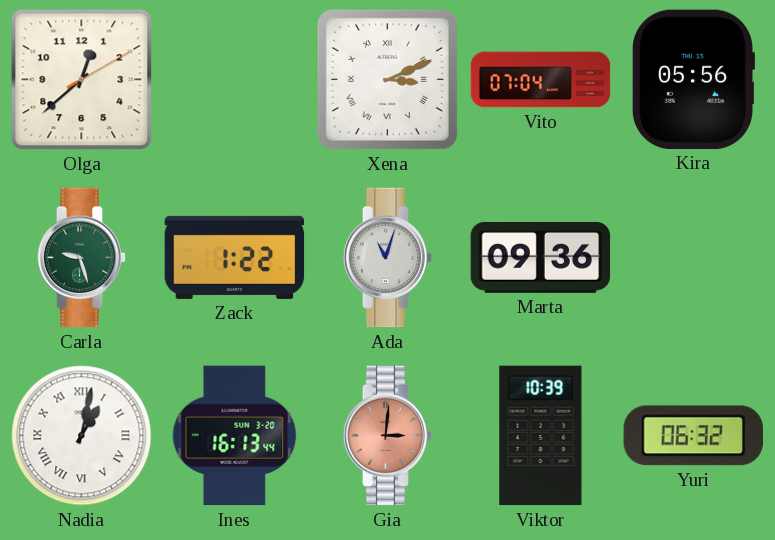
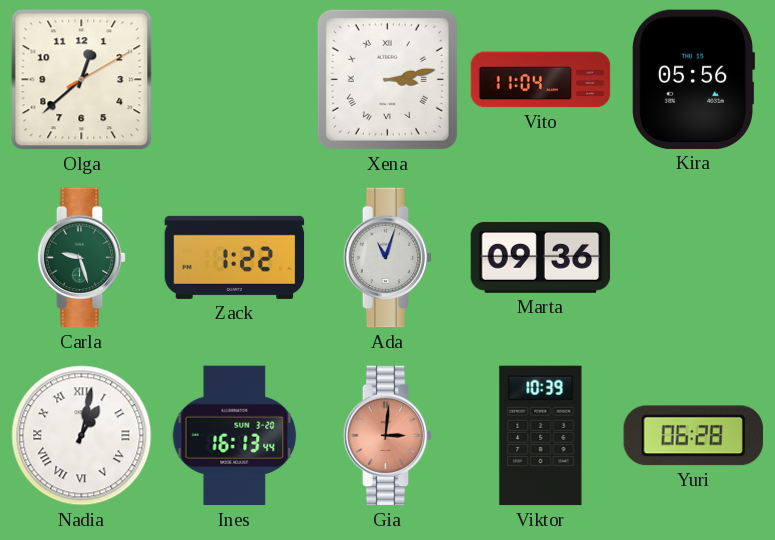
Xena: 3:11 -> 3:13
Vito: 07:04 -> 11:04
Yuri: 06:32 -> 06:28
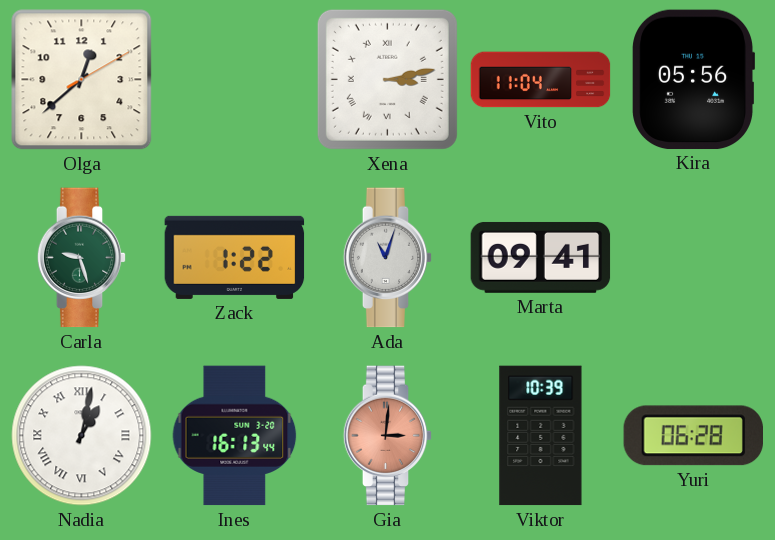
Marta: 09:36 -> 09:41
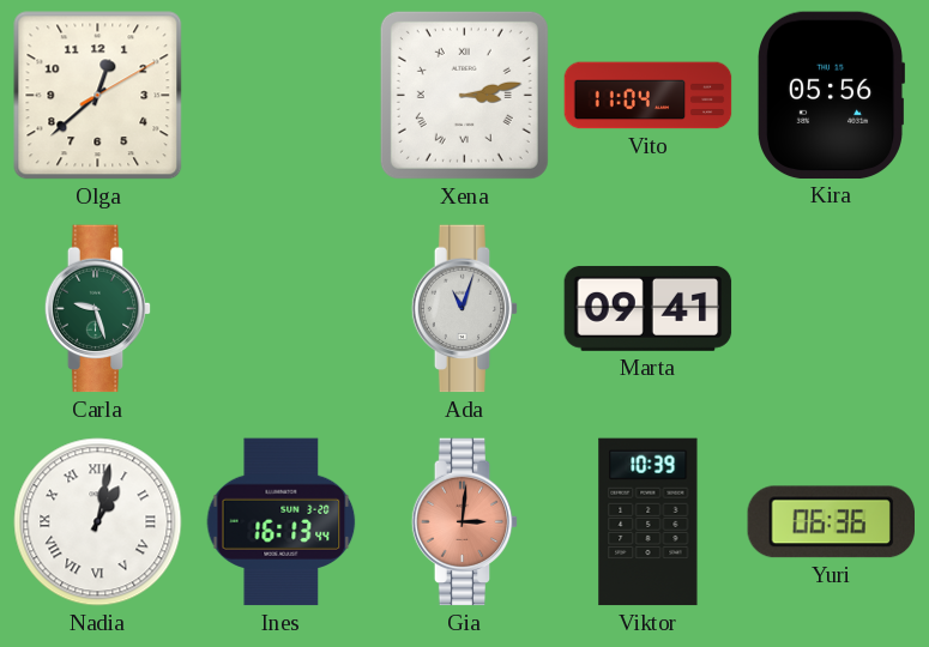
Zack: 1:22 -> none
Yuri: 06:28 -> 06:36
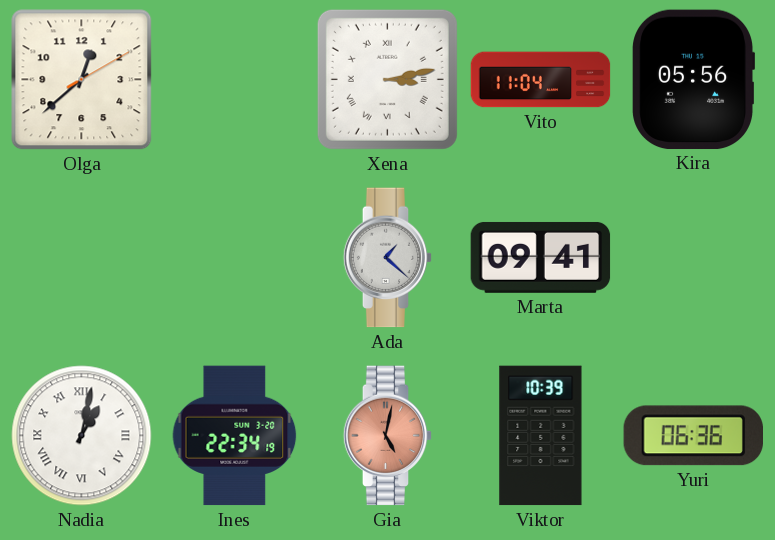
Carla: 9:27 -> none
Ada: 11:03 -> 1:22
Ines: 16:13 -> 22:34
Gia: 3:01 -> 5:02
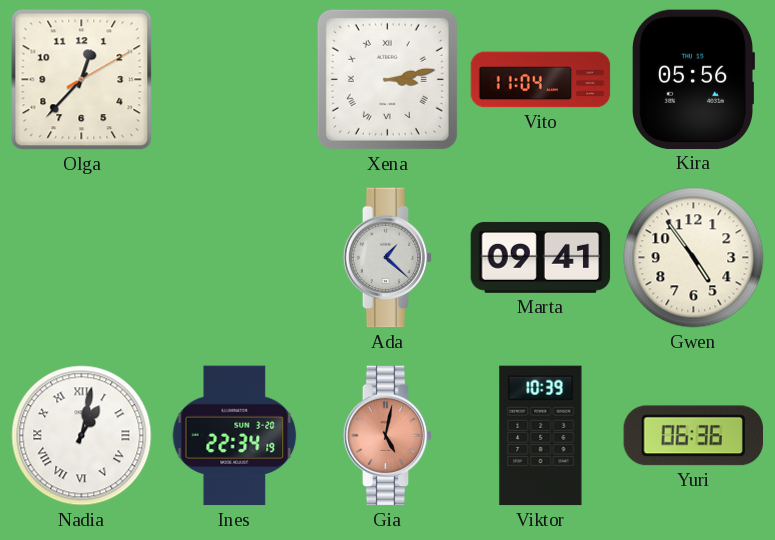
Olga: 12:38 -> 12:37
Gwen: none -> 4:54
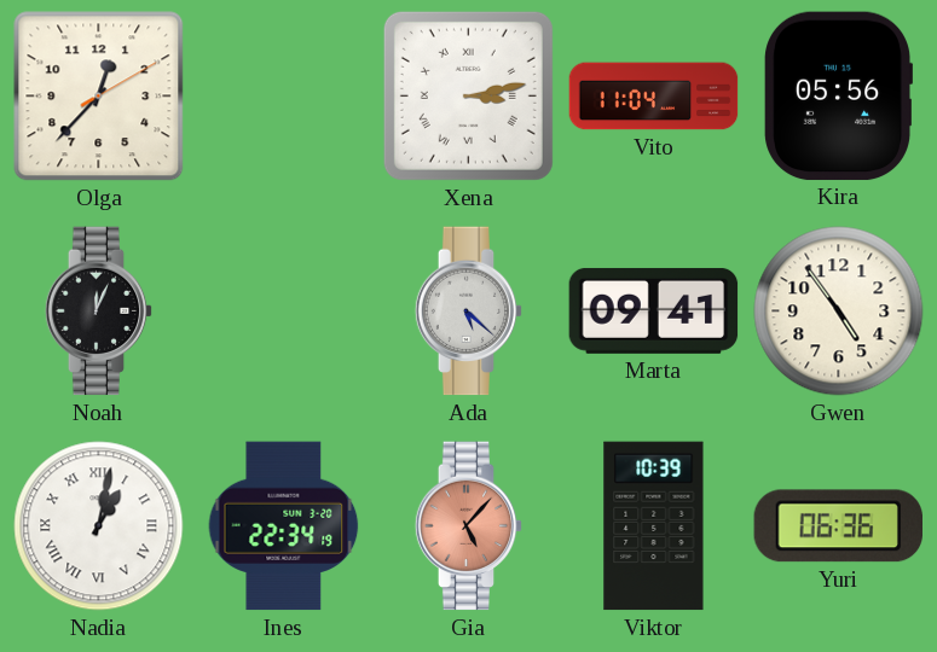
Noah: none -> 12:04
Ada: 1:22 -> 5:22
Gia: 5:02 -> 5:07
